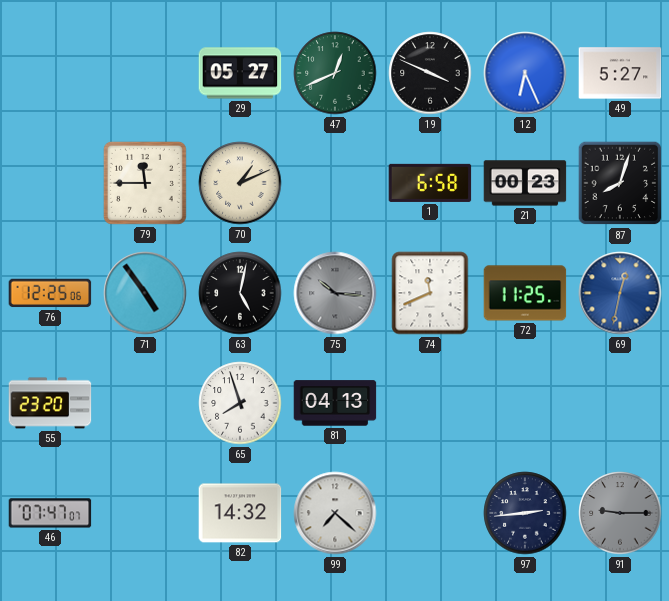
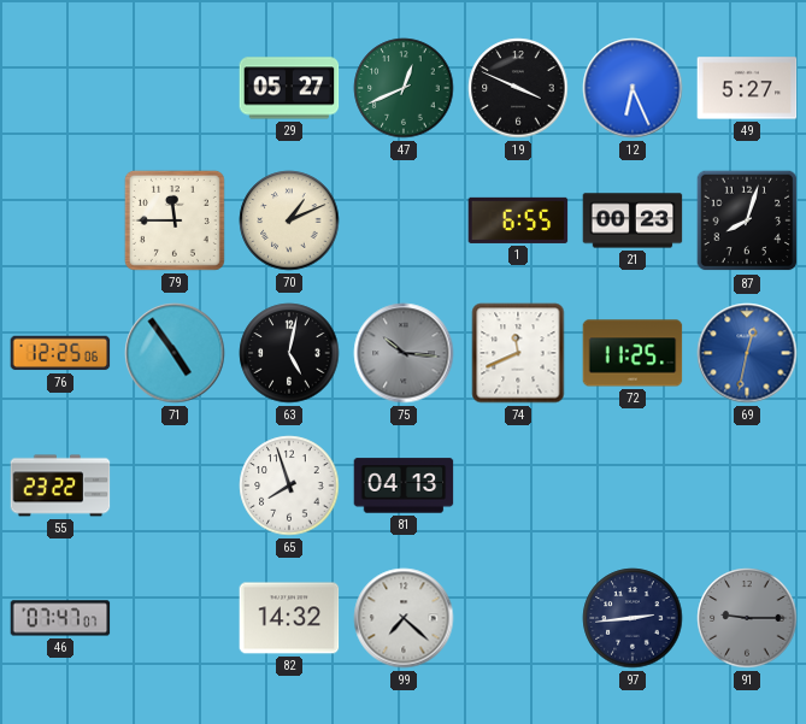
1: 6:58 -> 6:55
55: 23:20 -> 23:22
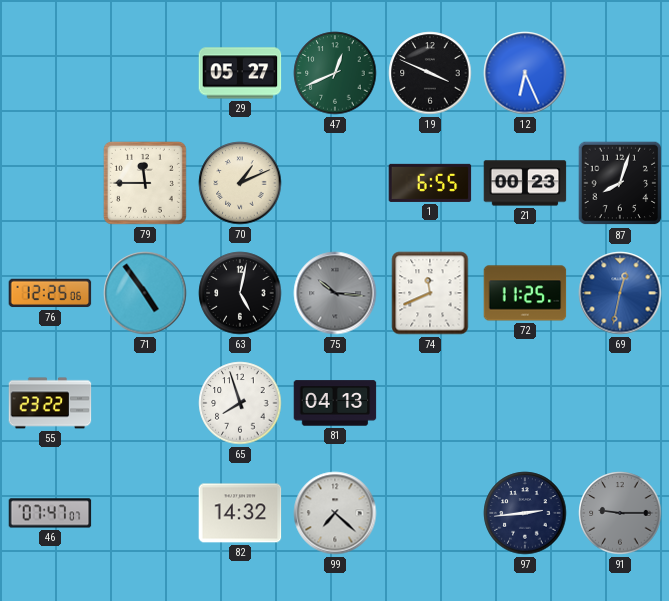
49: 5:27 -> none
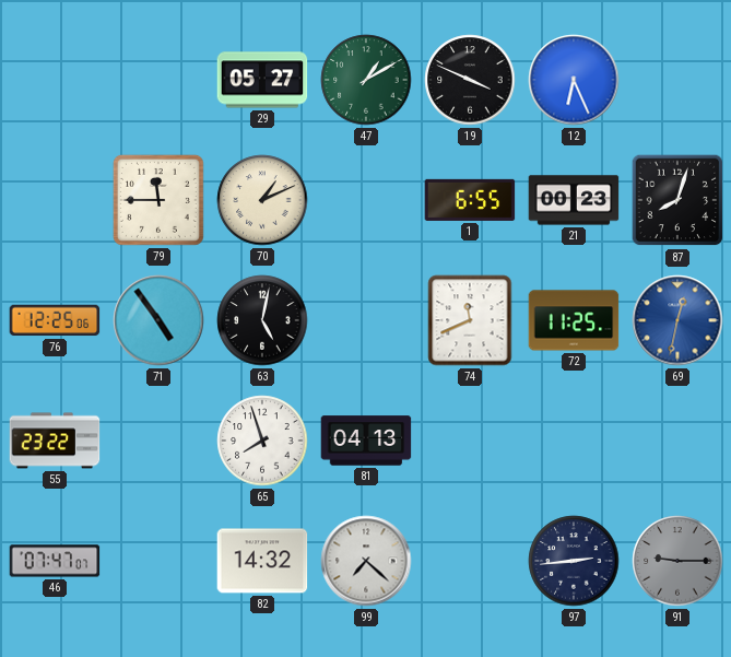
47: 12:41 -> 1:10
75: 10:16 -> none
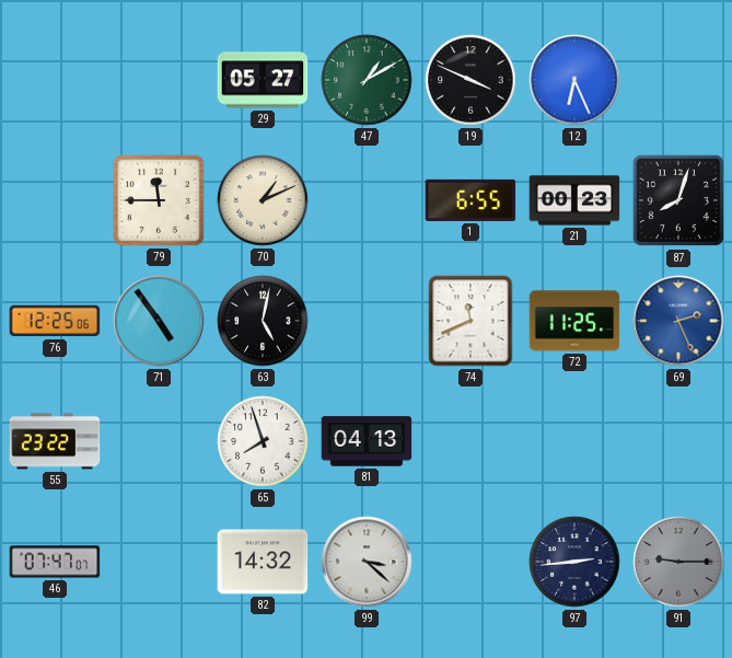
69: 12:32 -> 2:26
99: 7:22 -> 3:22
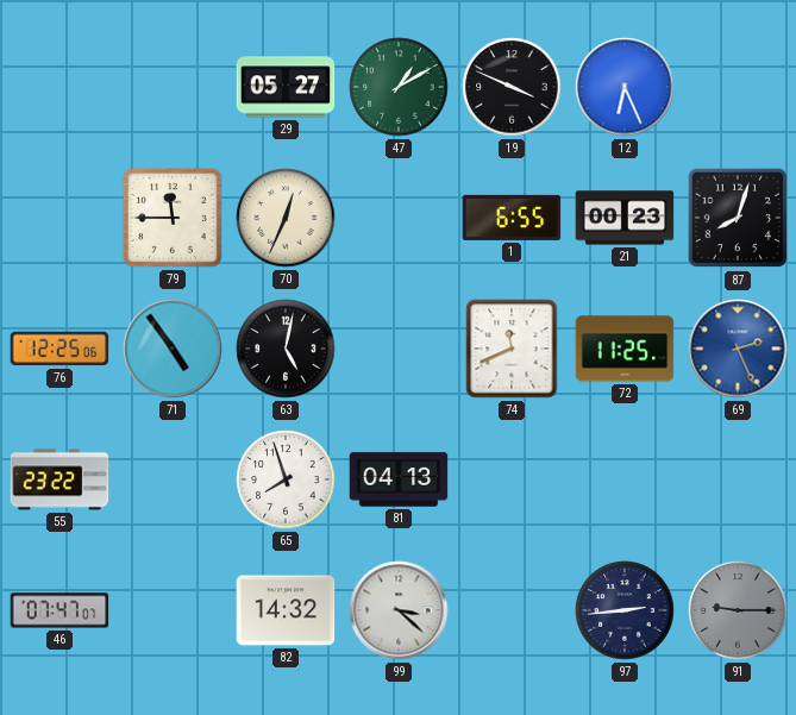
70: 1:11 -> 12:34
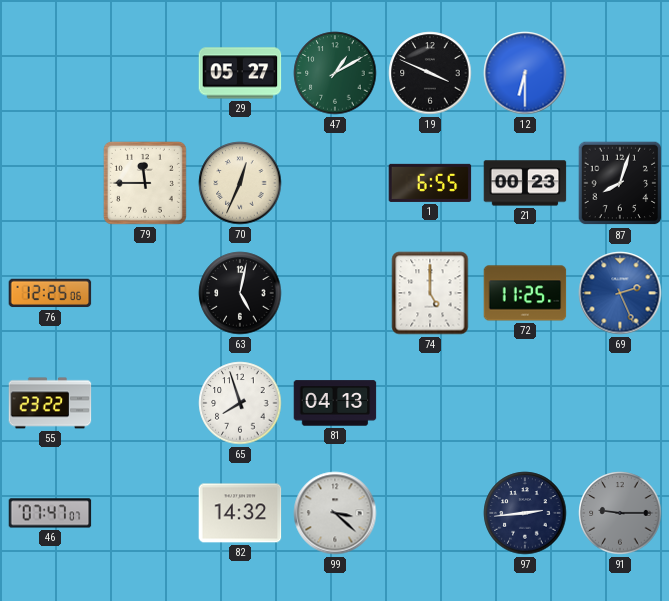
12: 6:26 -> 6:30
71: 4:54 -> none
74: 11:41 -> 5:00
